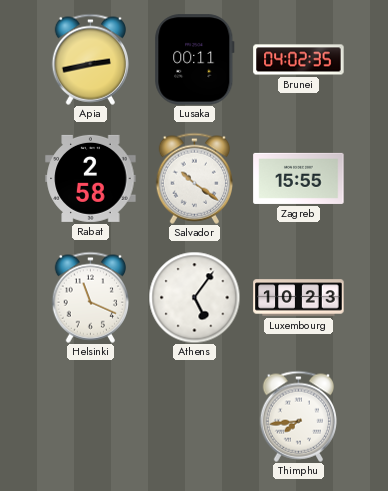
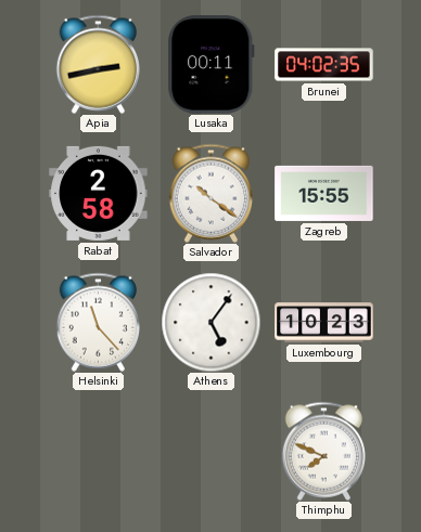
Helsinki: 11:19 -> 11:23
Thimphu: 7:44 -> 7:49
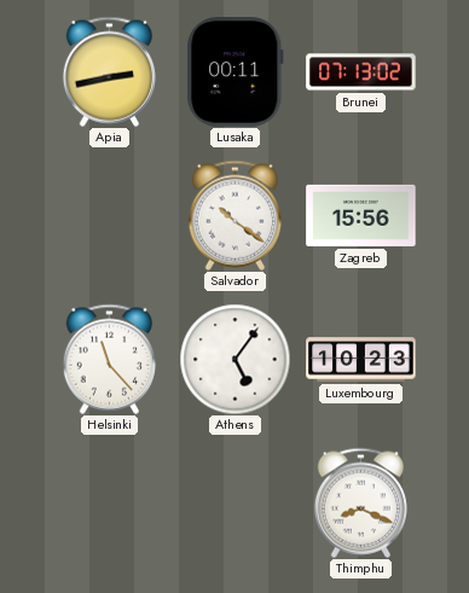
Brunei: 04:02 -> 07:13
Rabat: 2:58 -> none
Zagreb: 15:55 -> 15:56
Thimphu: 7:49 -> 8:19
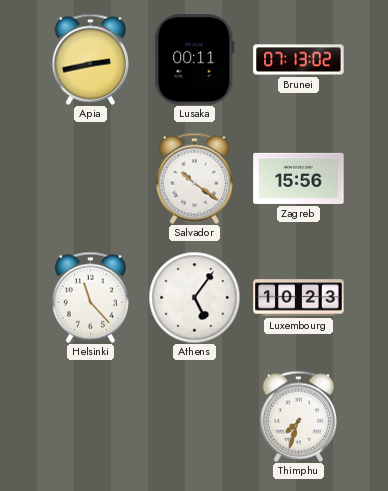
Thimphu: 8:19 -> 7:33
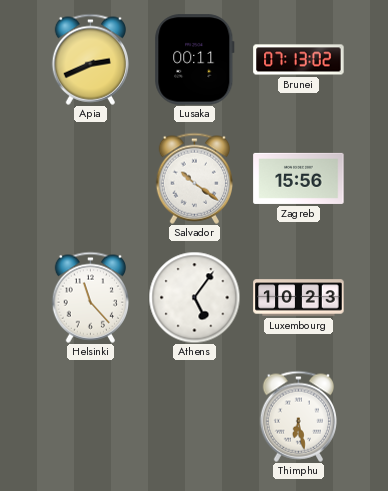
Apia: 2:43 -> 2:41
Thimphu: 7:33 -> 6:28
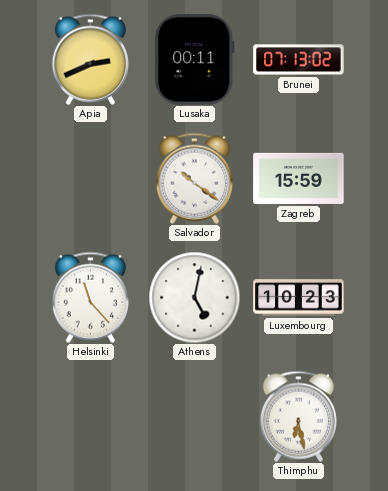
Zagreb: 15:56 -> 15:59
Athens: 5:06 -> 5:02
